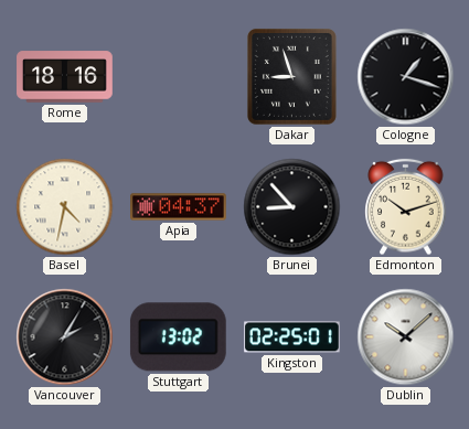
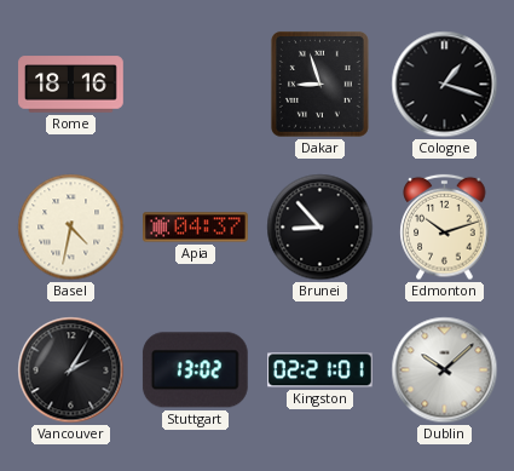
Kingston: 02:25 -> 02:21
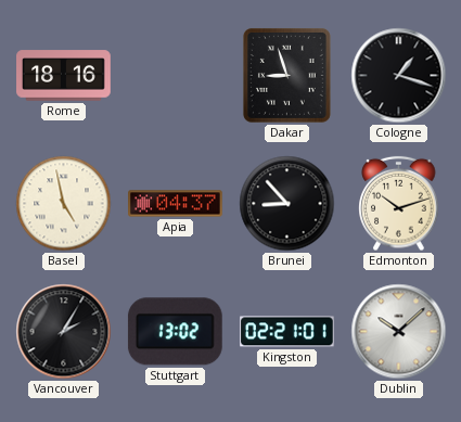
Basel: 4:32 -> 4:58
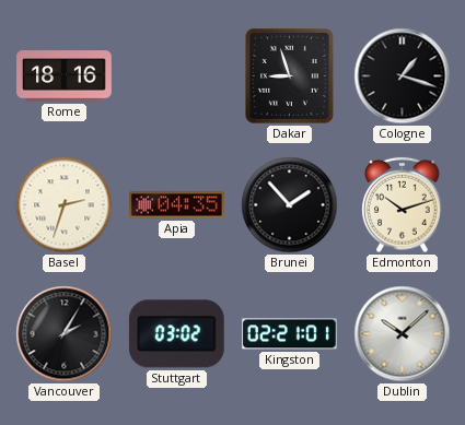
Basel: 4:58 -> 2:33
Apia: 04:37 -> 04:35
Brunei: 8:53 -> 1:53
Stuttgart: 13:02 -> 03:02
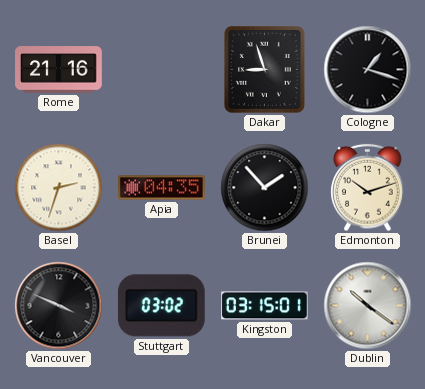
Rome: 18:16 -> 21:16
Vancouver: 2:05 -> 3:49
Kingston: 02:21 -> 03:15
Dublin: 10:08 -> 10:21
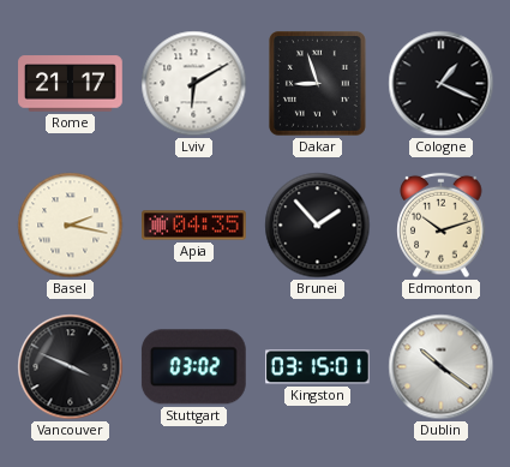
Rome: 21:16 -> 21:17
Lviv: none -> 6:10
Cologne: 1:18 -> 1:19
Basel: 2:33 -> 2:17
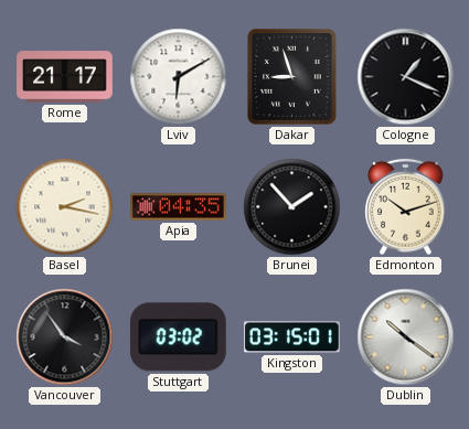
Vancouver: 3:49 -> 3:54
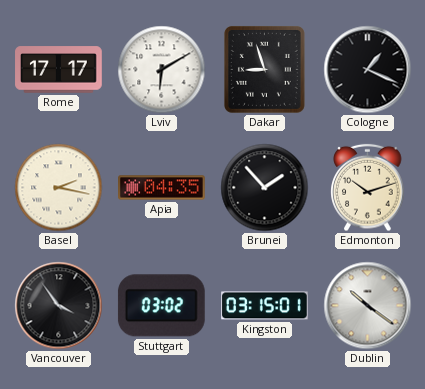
Rome: 21:17 -> 17:17
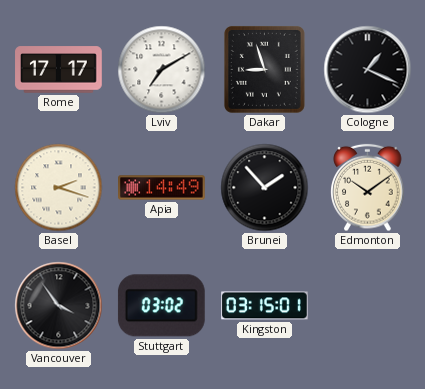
Lviv: 6:10 -> 7:10
Basel: 2:17 -> 2:18
Apia: 04:35 -> 14:49
Edmonton: 10:12 -> 10:09
Dublin: 10:21 -> none
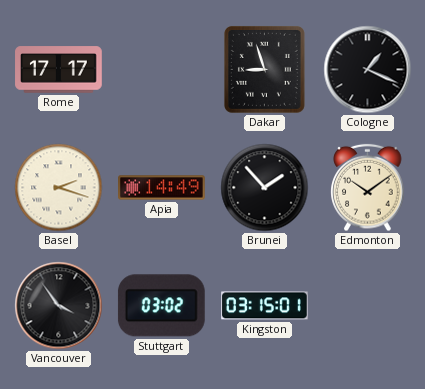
Lviv: 7:10 -> none
